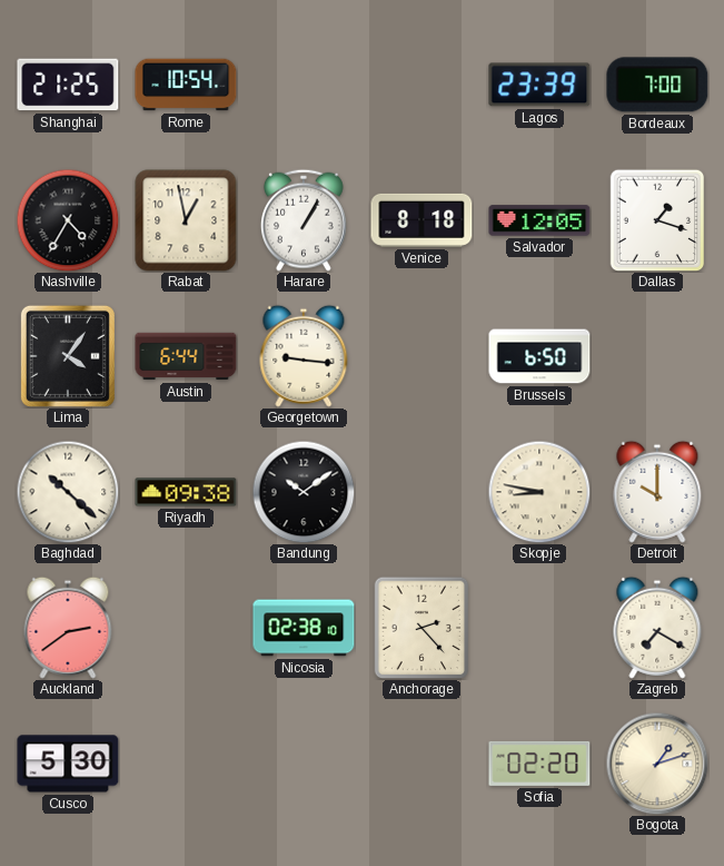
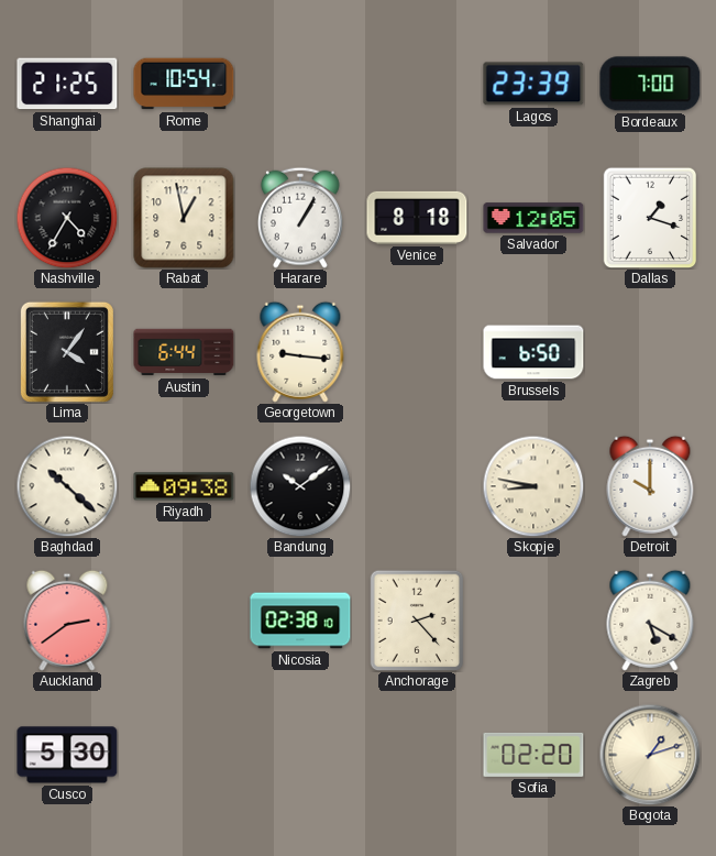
Zagreb: 7:20 -> 5:20
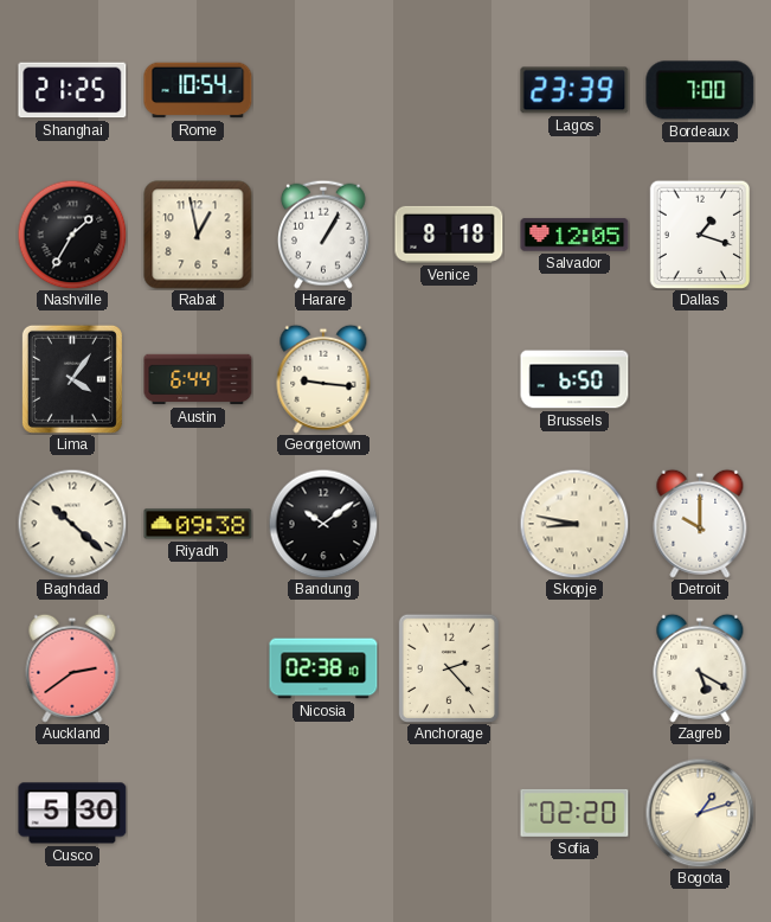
Nashville: 4:35 -> 1:35
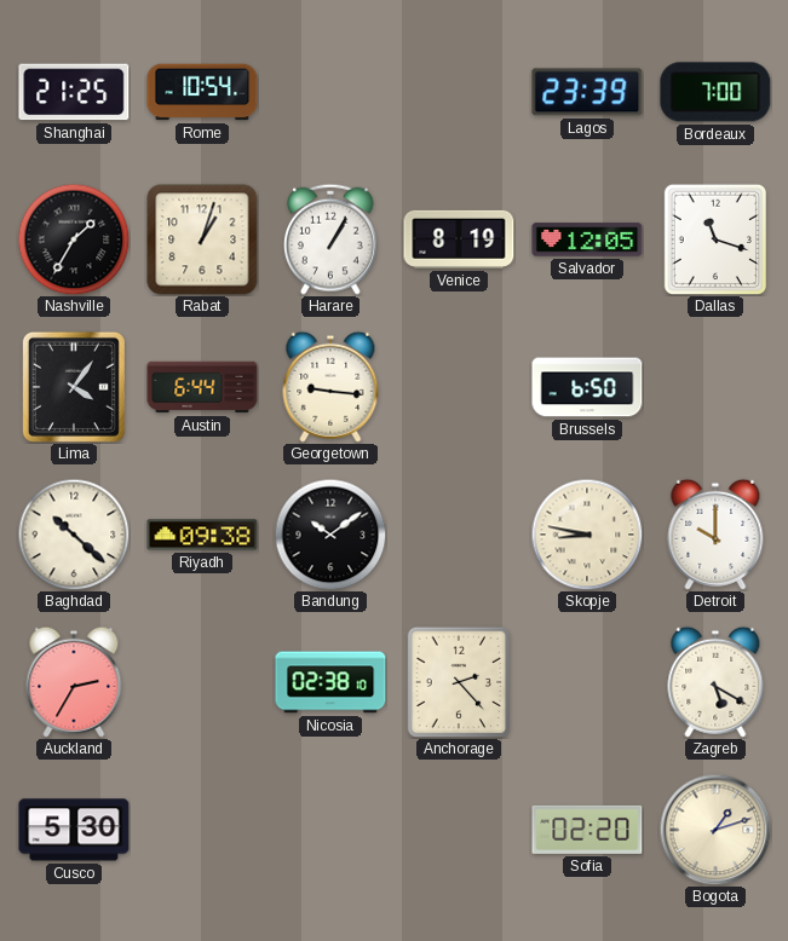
Rabat: 12:58 -> 1:03
Venice: 8:18 -> 8:19
Dallas: 1:18 -> 11:18
Auckland: 2:39 -> 2:35
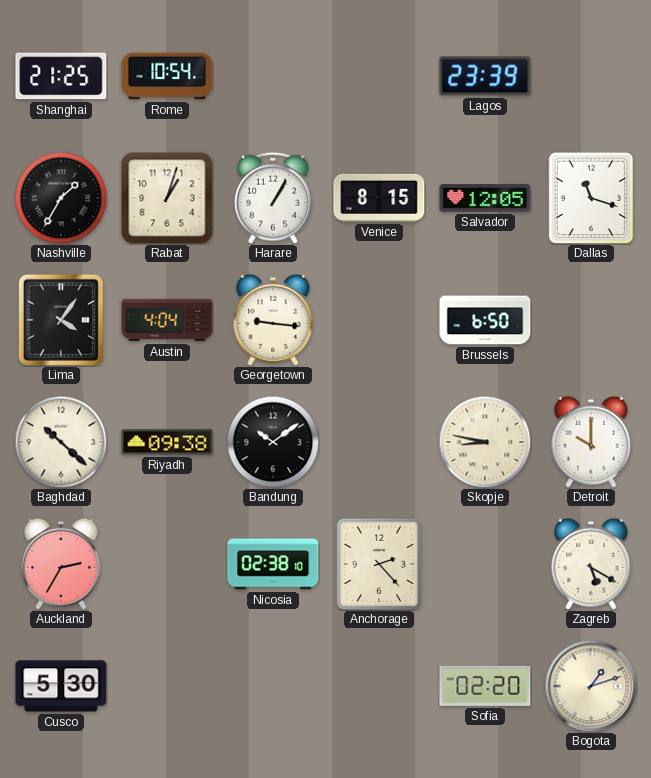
Bordeaux: 7:00 -> none
Venice: 8:19 -> 8:15
Austin: 6:44 -> 4:04
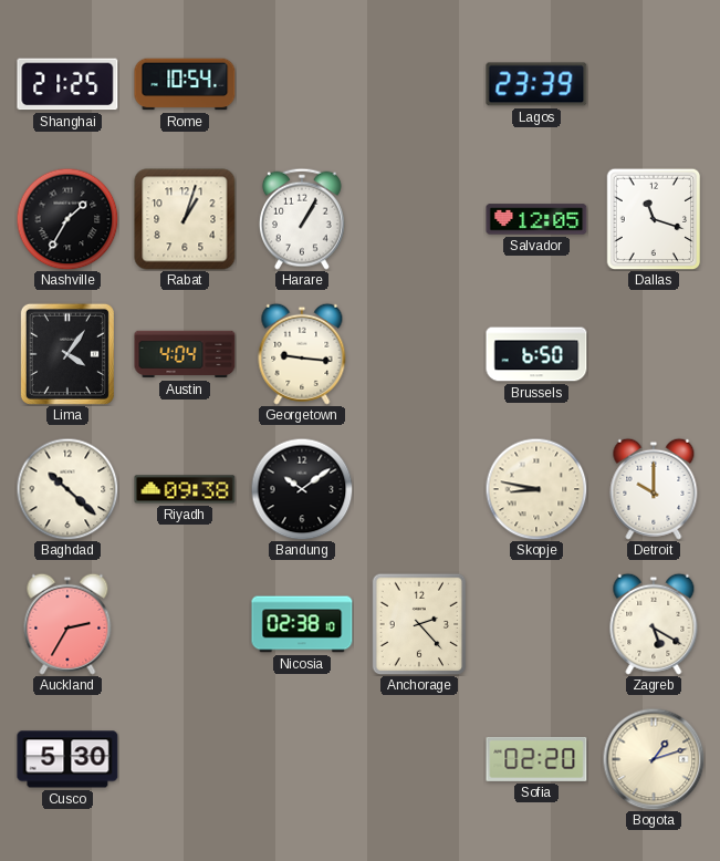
Venice: 8:15 -> none
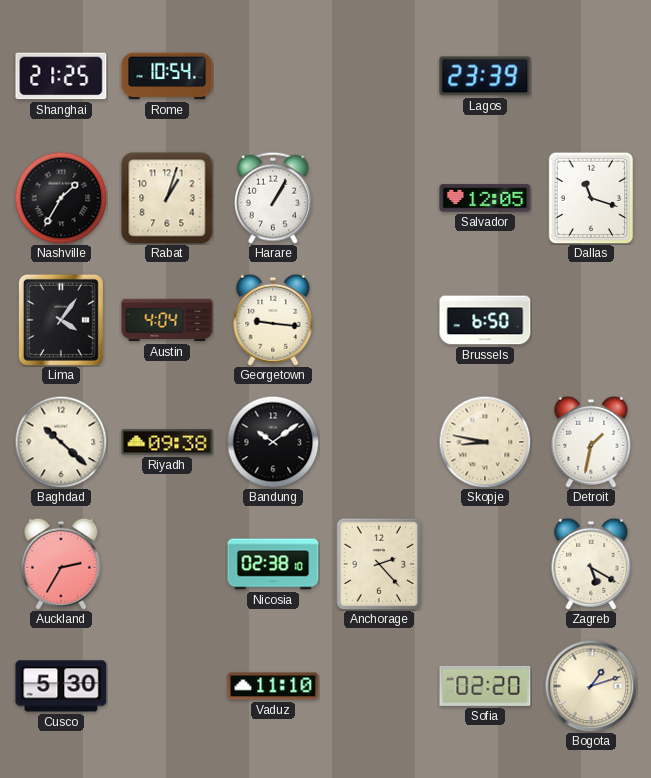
Detroit: 10:00 -> 1:32
Vaduz: none -> 11:10
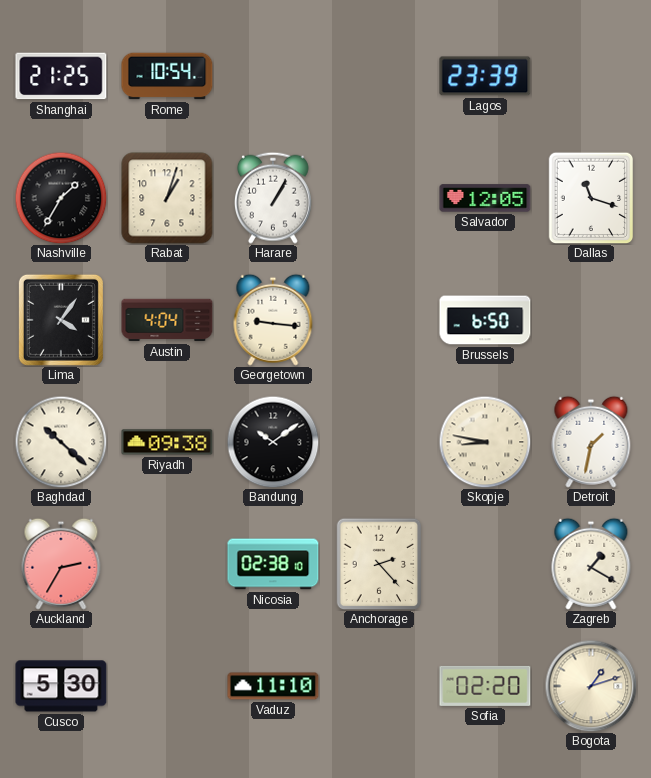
Zagreb: 5:20 -> 1:20
